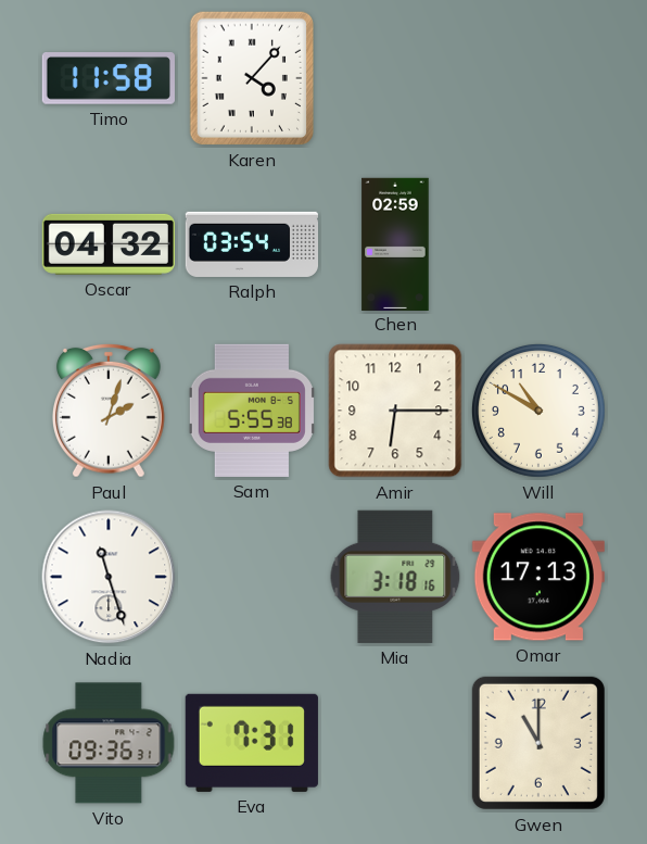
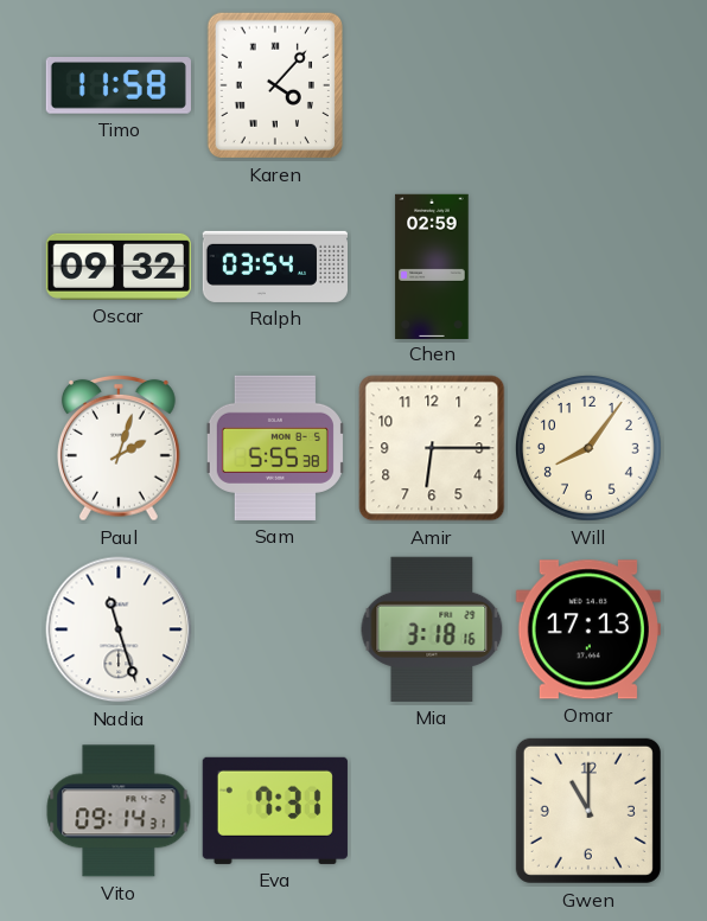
Oscar: 04:32 -> 09:32
Will: 10:50 -> 8:06
Vito: 09:36 -> 09:14
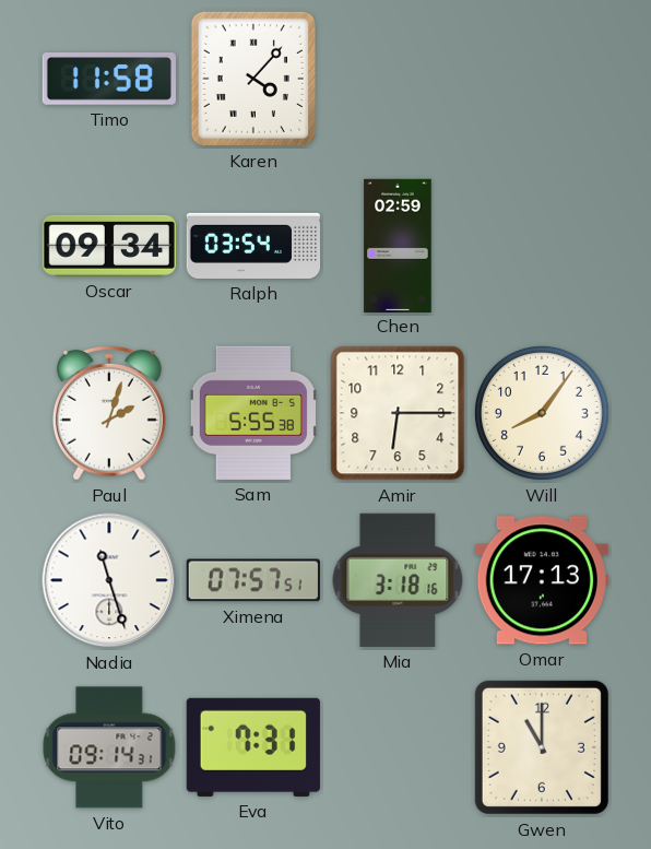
Oscar: 09:32 -> 09:34
Ximena: none -> 07:57
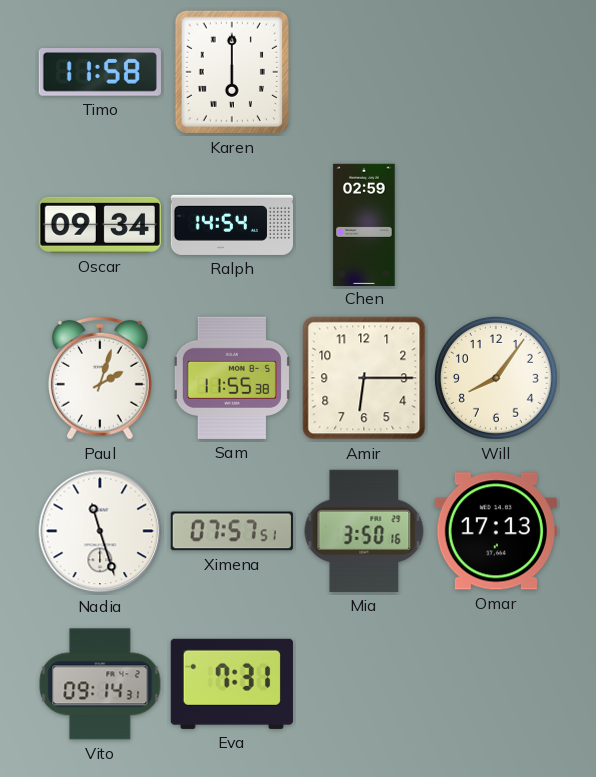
Karen: 4:07 -> 6:00
Ralph: 03:54 -> 14:54
Sam: 5:55 -> 11:55
Mia: 3:18 -> 3:50
Gwen: 11:00 -> none
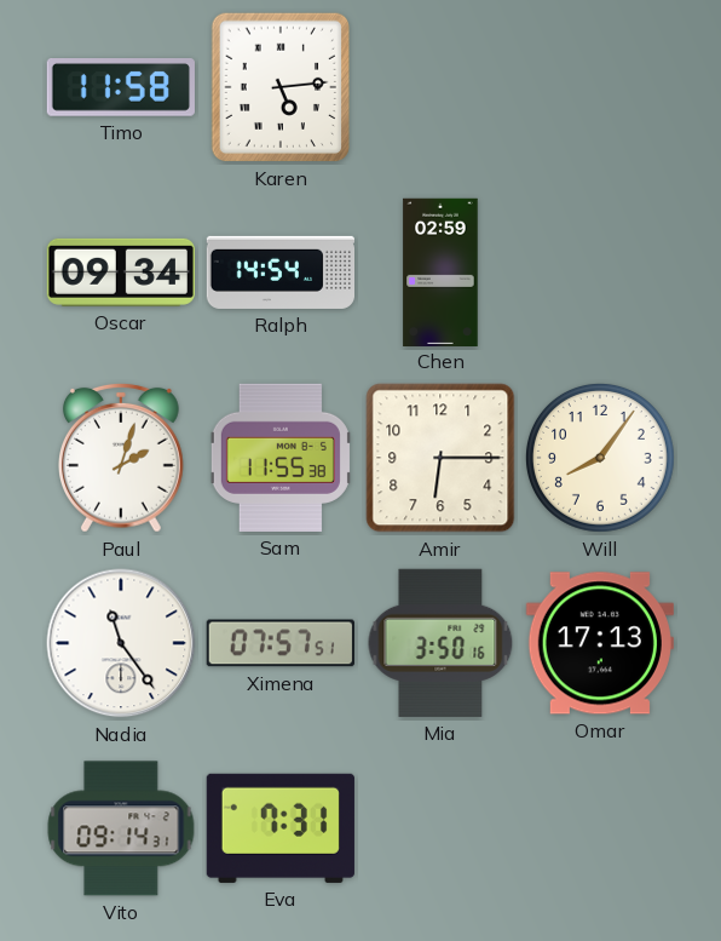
Karen: 6:00 -> 5:14
Nadia: 11:27 -> 11:24
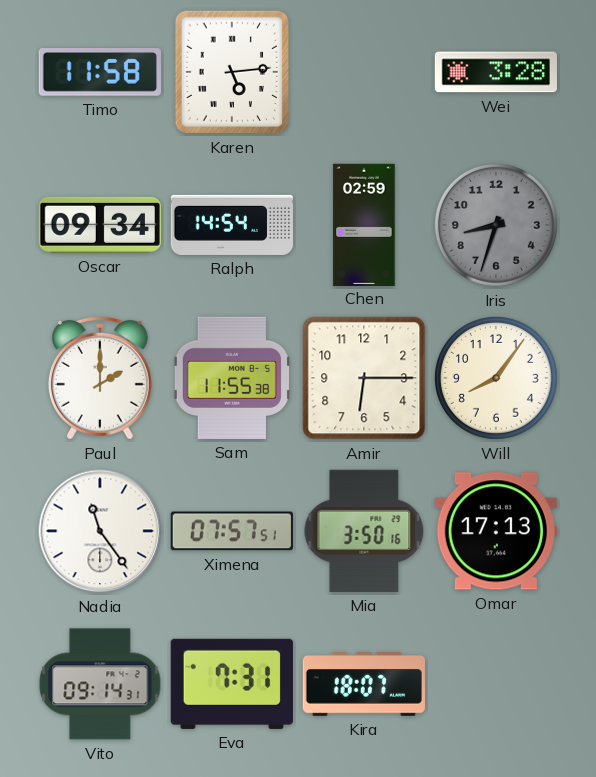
Wei: none -> 3:28
Iris: none -> 8:33
Paul: 2:03 -> 2:00
Kira: none -> 18:07
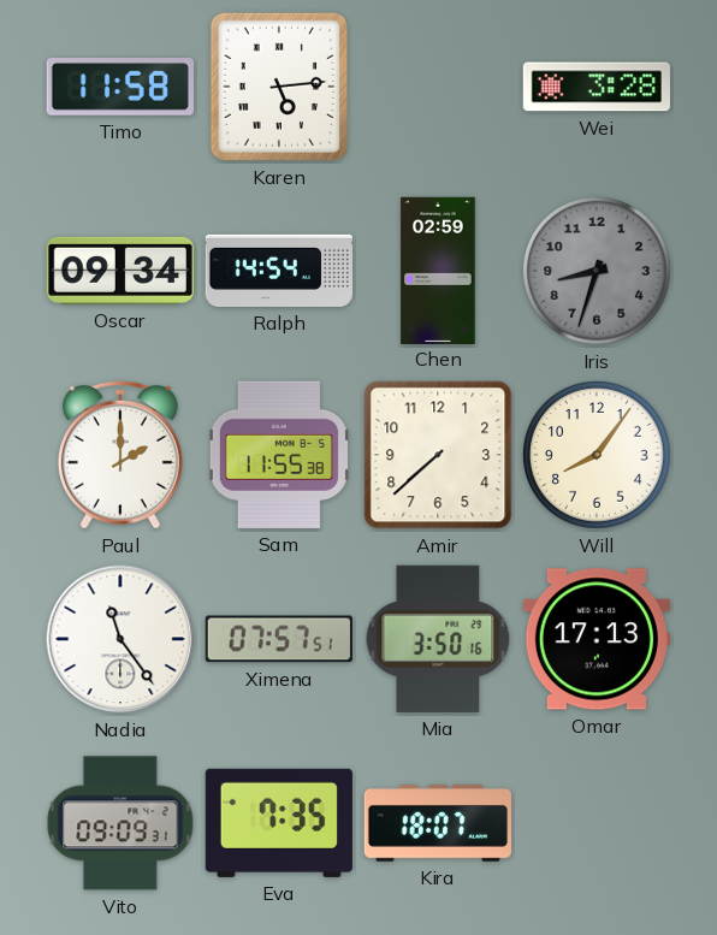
Amir: 6:15 -> 7:38
Vito: 09:14 -> 09:09
Eva: 7:31 -> 7:35
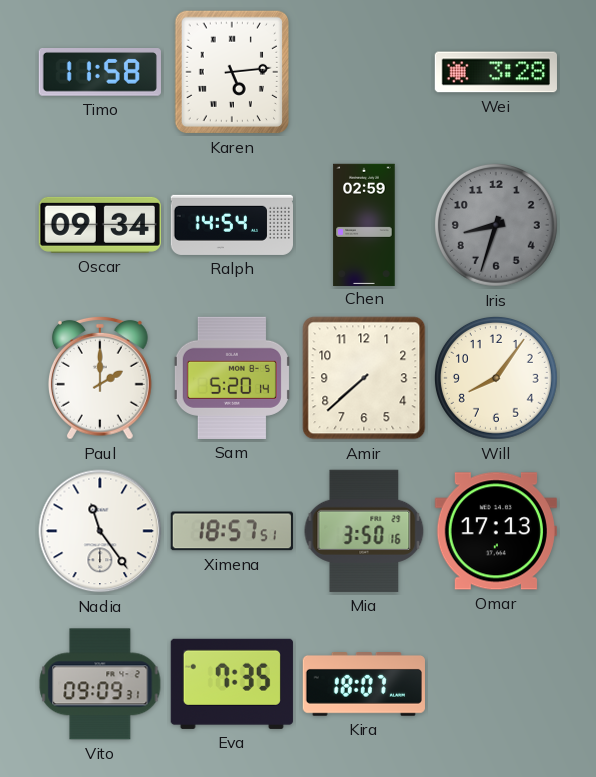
Sam: 11:55 -> 5:20
Ximena: 07:57 -> 18:57
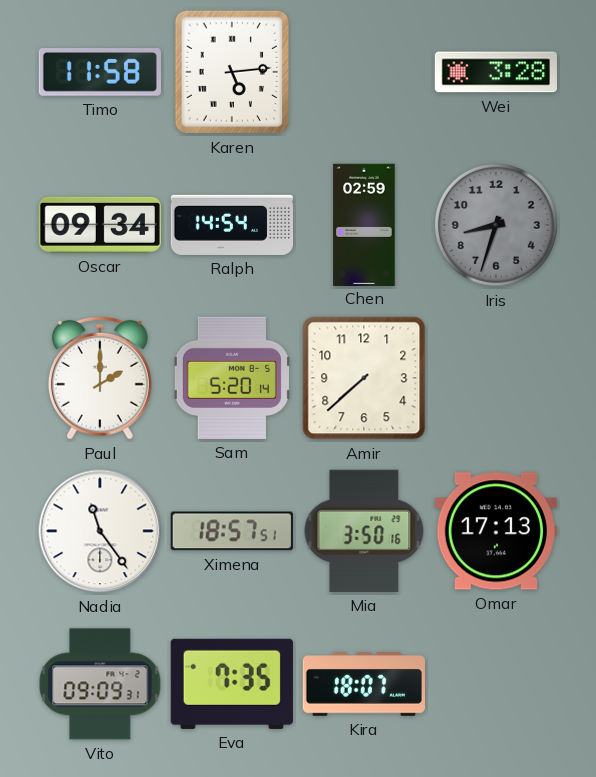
Will: 8:06 -> none
